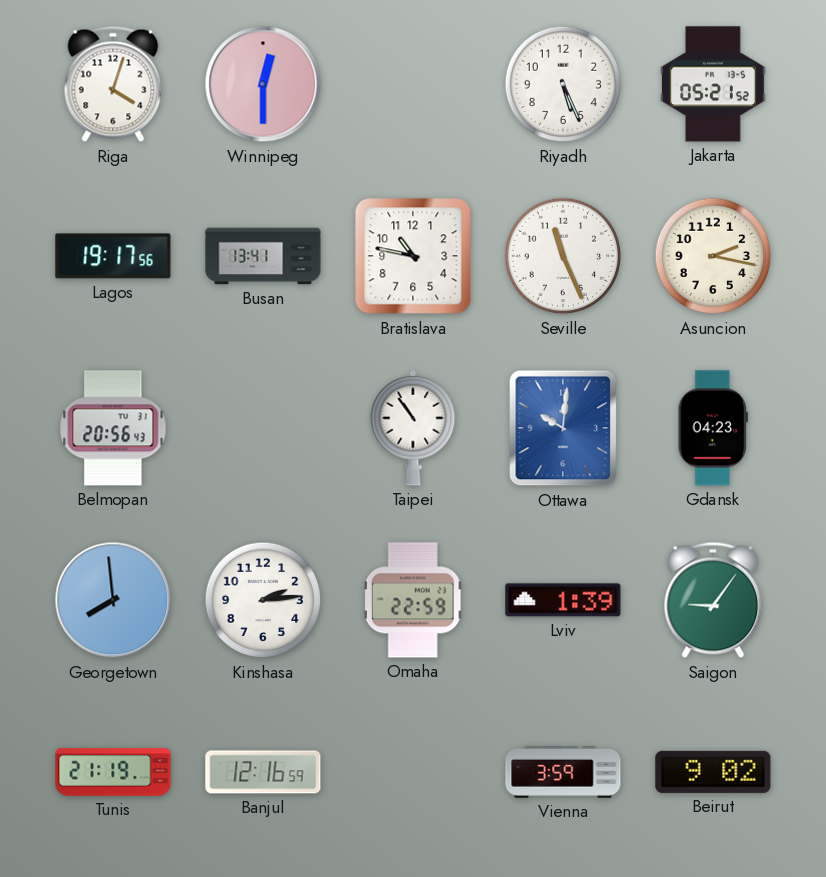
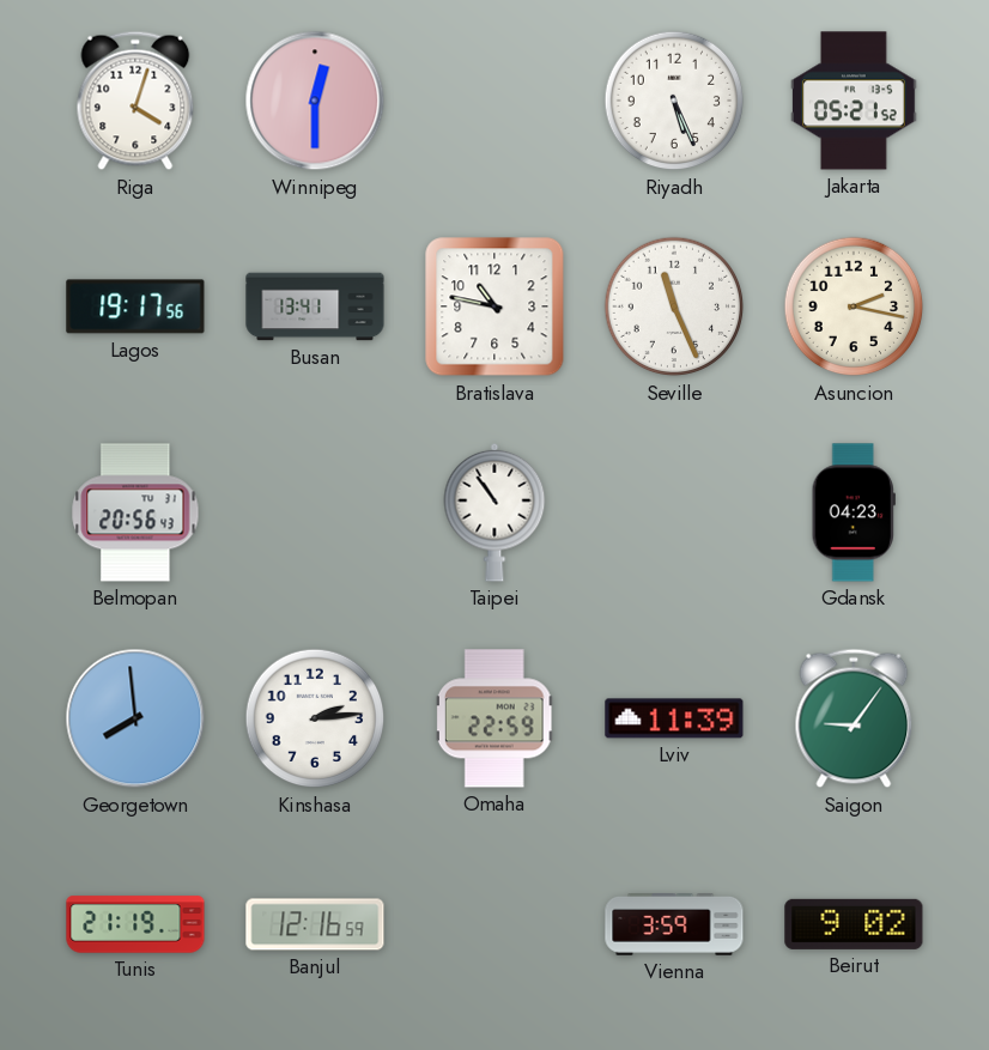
Ottawa: 10:01 -> none
Lviv: 1:39 -> 11:39
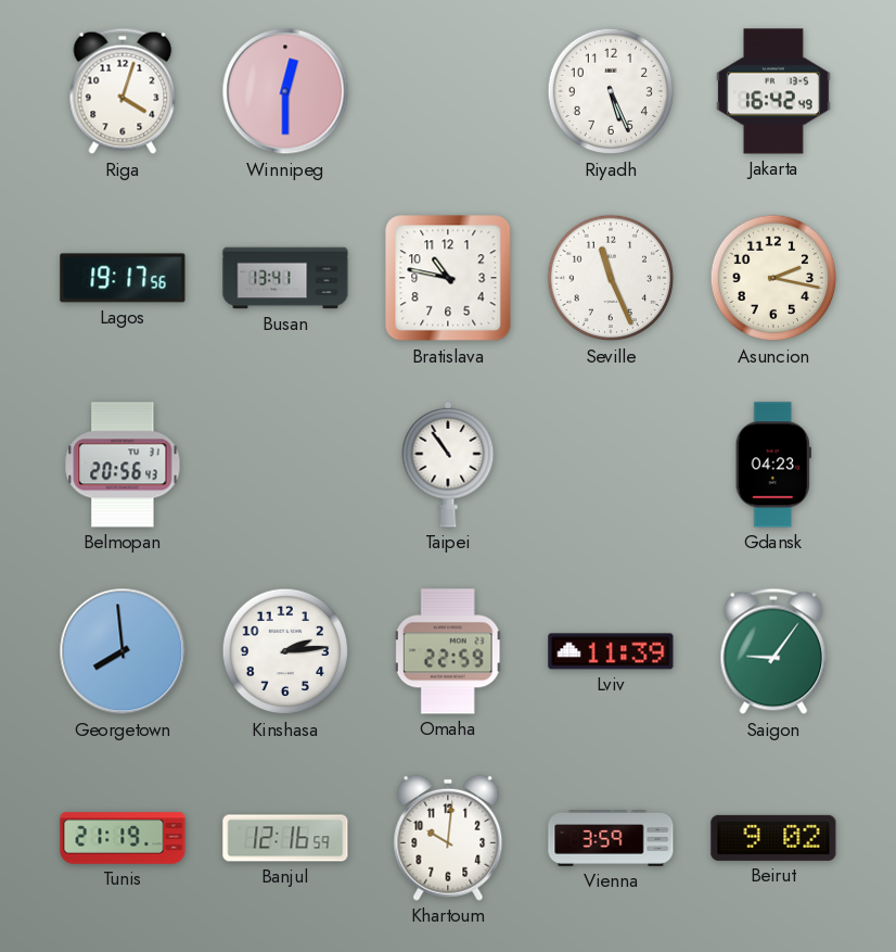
Jakarta: 05:21 -> 16:42
Khartoum: none -> 10:01
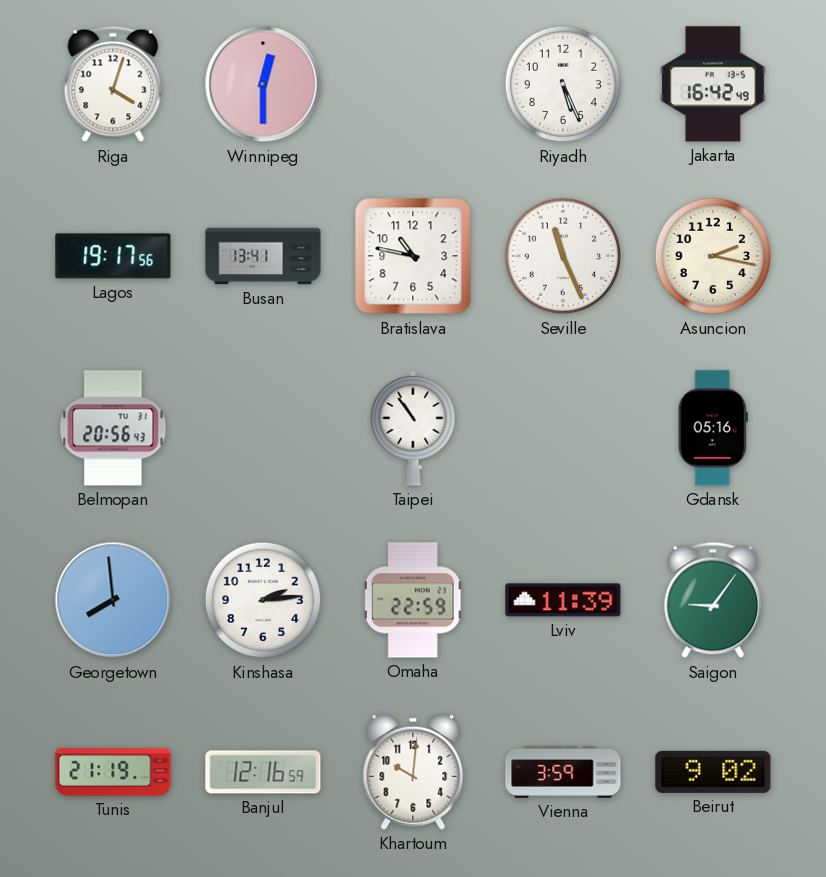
Gdansk: 04:23 -> 05:16
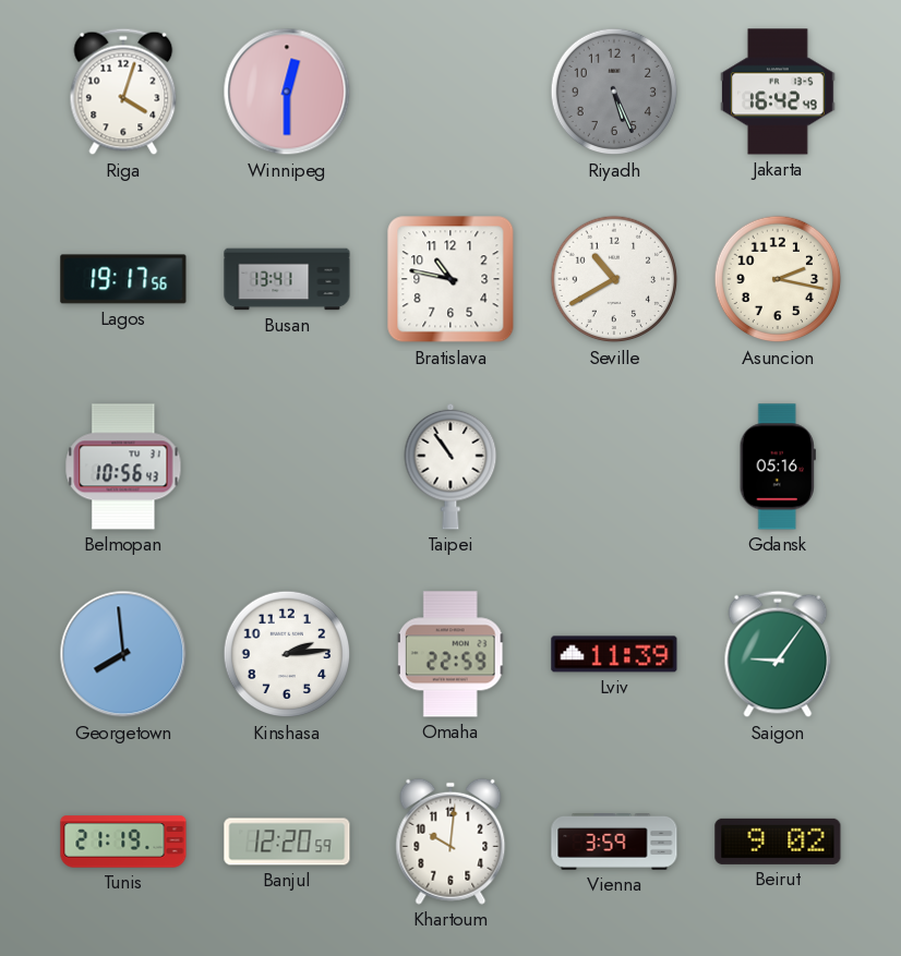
Riyadh dial: white -> grey
Seville: 11:26 -> 10:40
Belmopan: 20:56 -> 10:56
Banjul: 12:16 -> 12:20
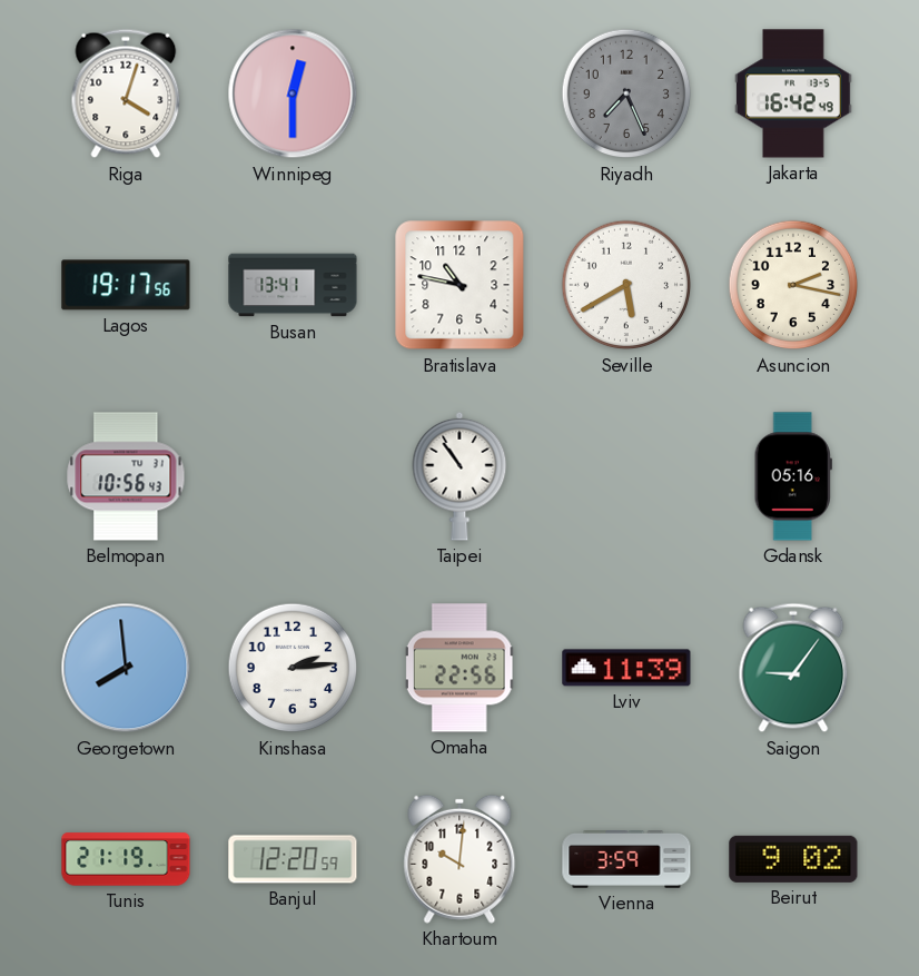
Riyadh: 5:26 -> 7:26
Seville: 10:40 -> 5:40
Omaha: 22:59 -> 22:56
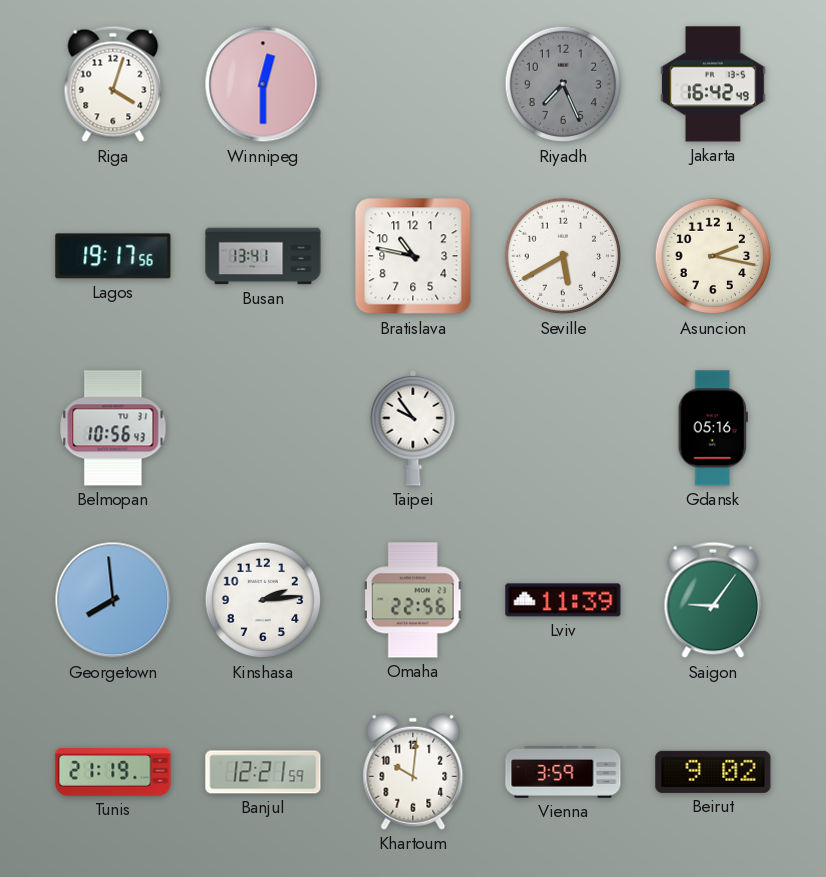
Taipei: 10:54 -> 9:54
Banjul: 12:20 -> 12:21
